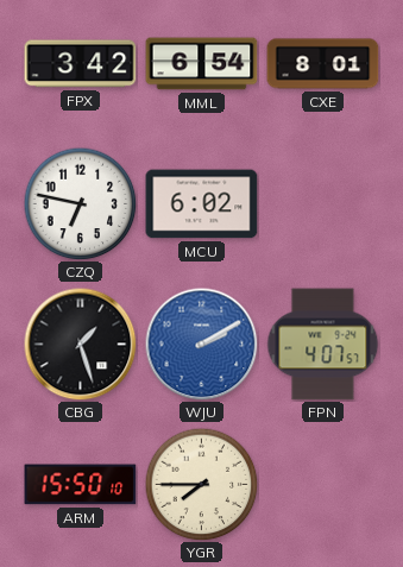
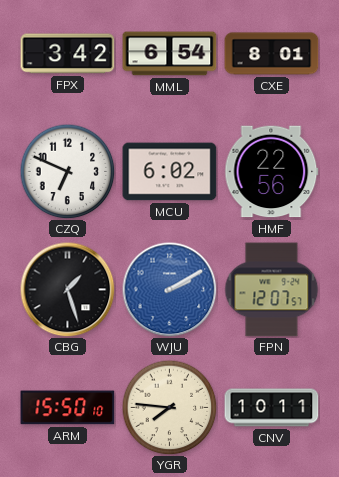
CZQ: 6:47 -> 6:49
HMF: none -> 22:56
FPN: 4:07 -> 12:07
YGR: 7:45 -> 7:46
CNV: none -> 10:11
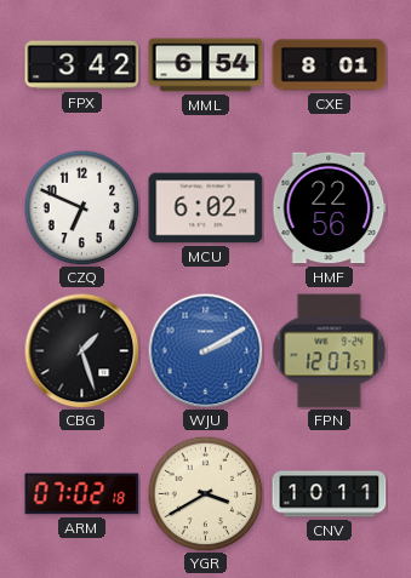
ARM: 15:50 -> 07:02
YGR: 7:46 -> 3:40
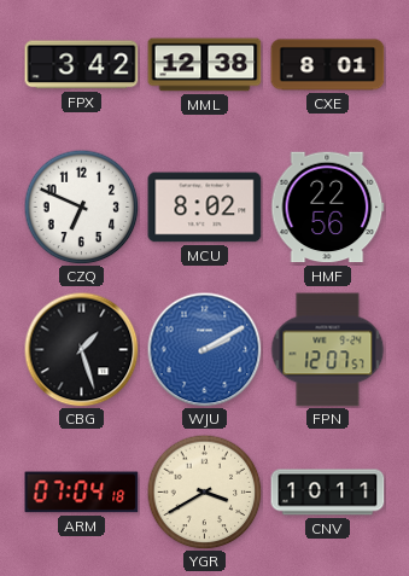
MML: 6:54 -> 12:38
MCU: 6:02 -> 8:02
ARM: 07:02 -> 07:04
